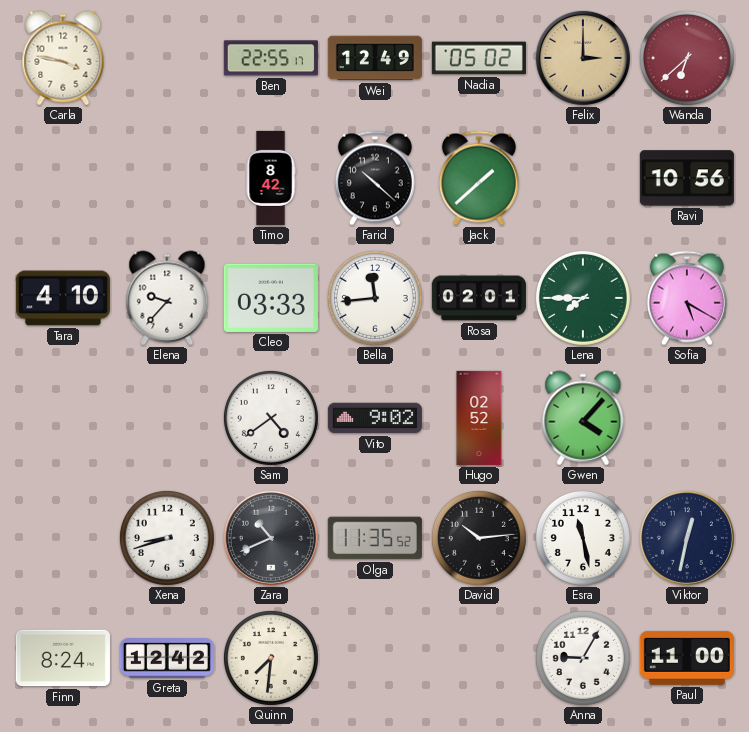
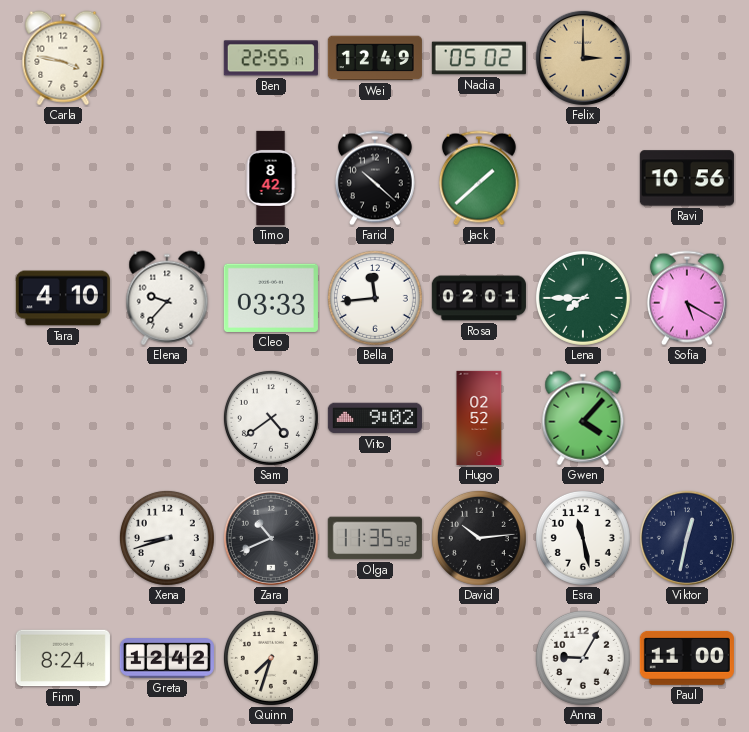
Wanda: 6:38 -> none
Quinn: 7:31 -> 7:33
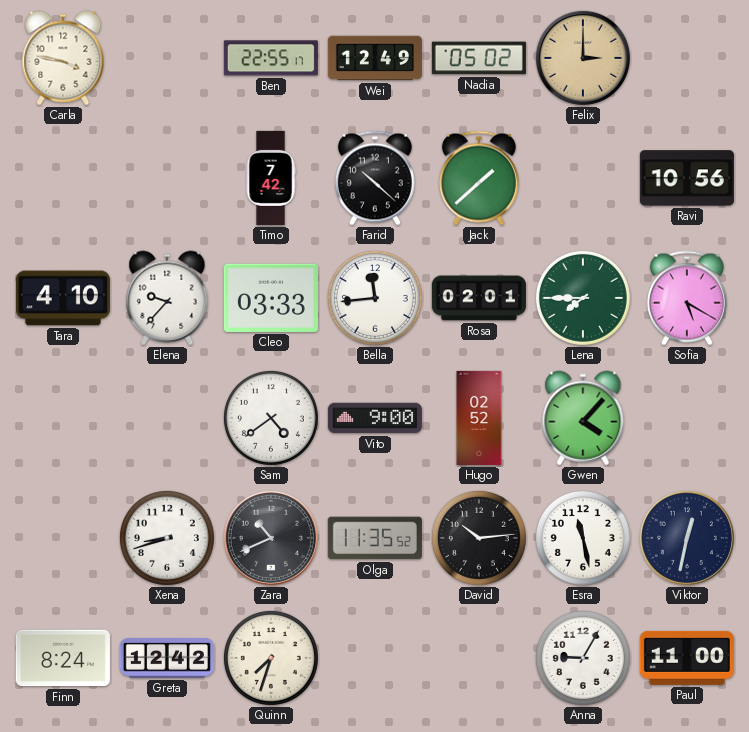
Timo: 8:42 -> 7:42
Vito: 9:02 -> 9:00
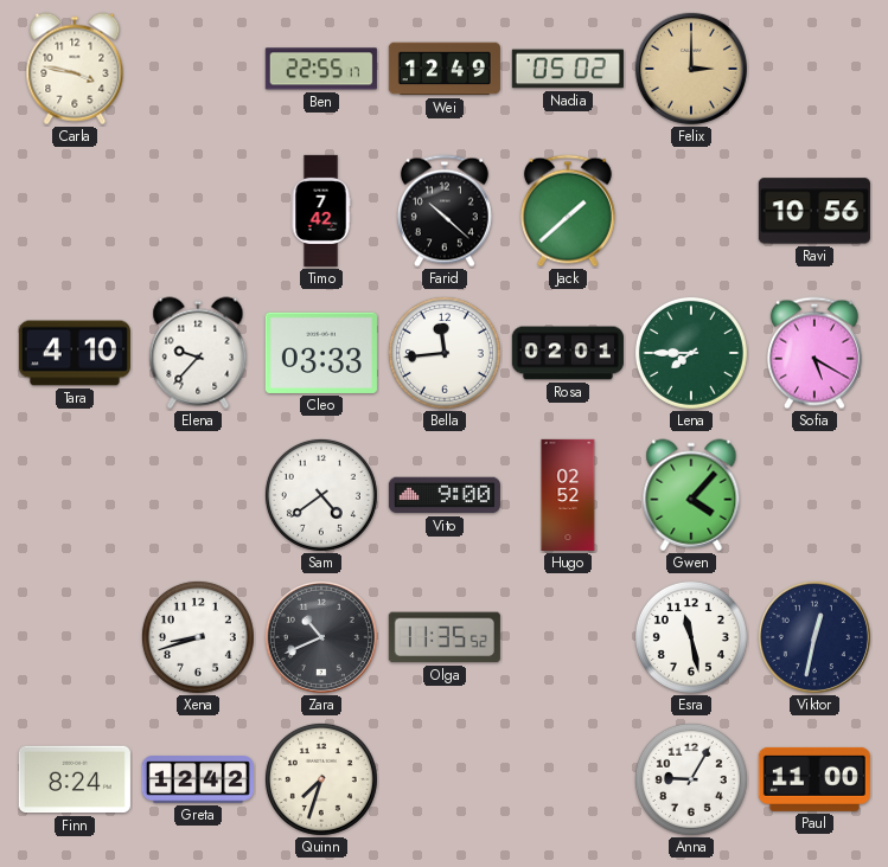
David: 10:14 -> none
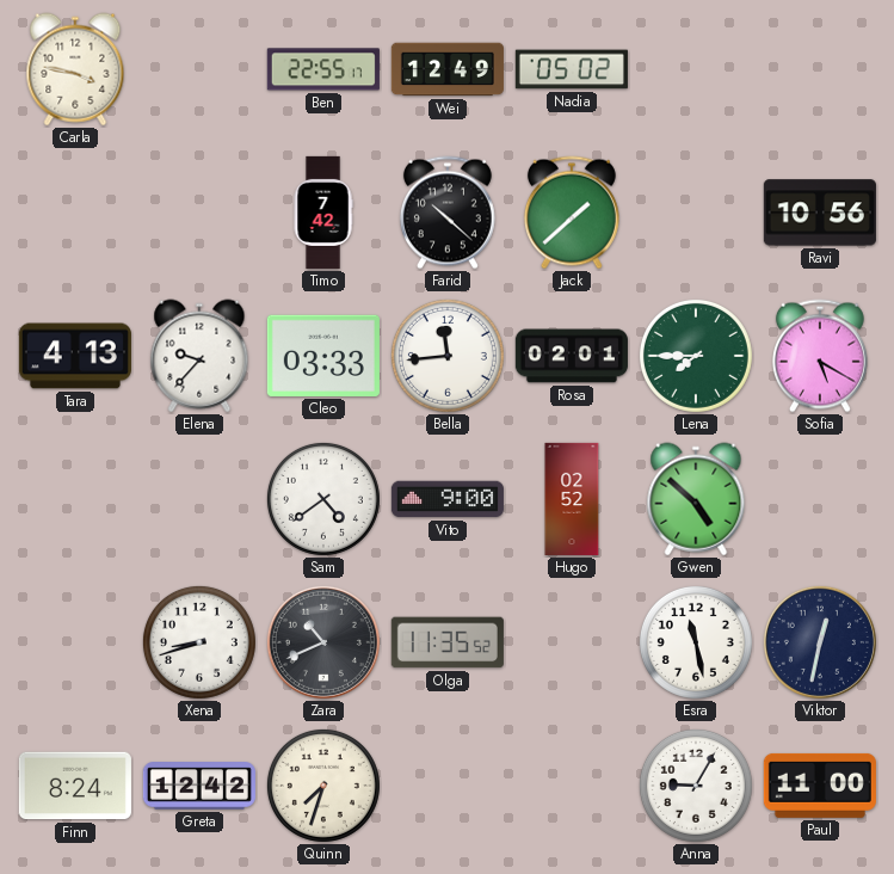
Felix: 3:00 -> none
Tara: 4:10 -> 4:13
Gwen: 4:07 -> 4:52
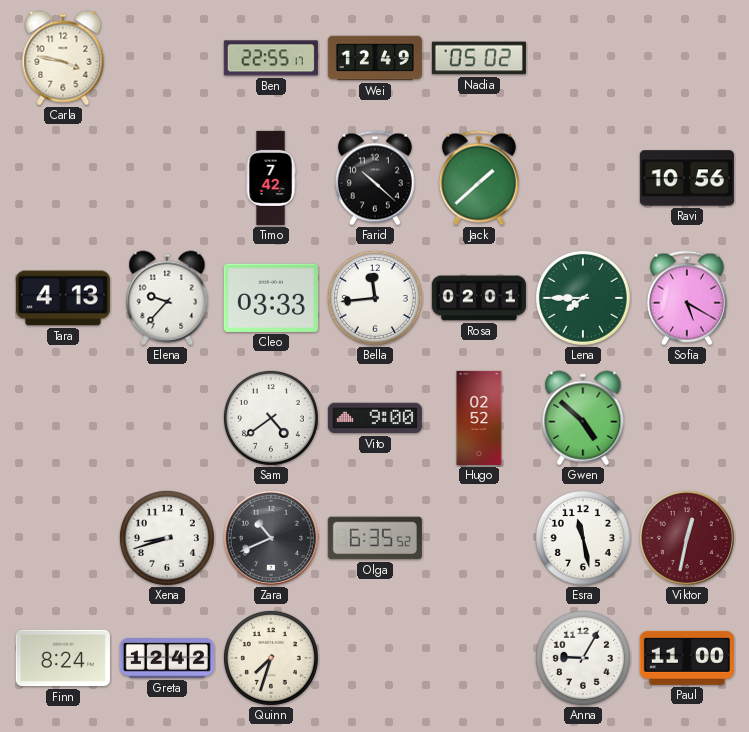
Olga: 11:35 -> 6:35
Viktor dial: navy -> burgundy
